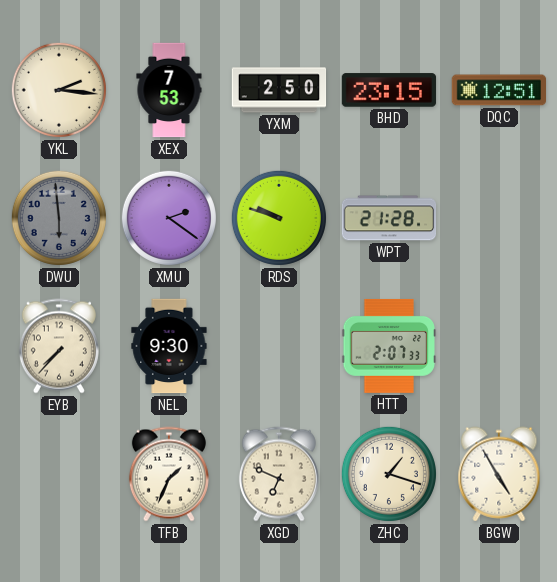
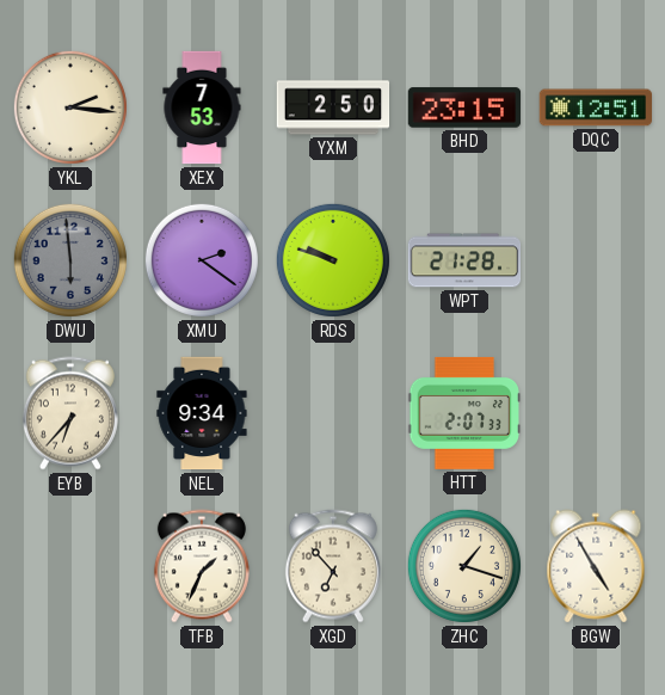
EYB: 7:37 -> 6:37
NEL: 9:30 -> 9:34
XGD: 6:49 -> 6:53
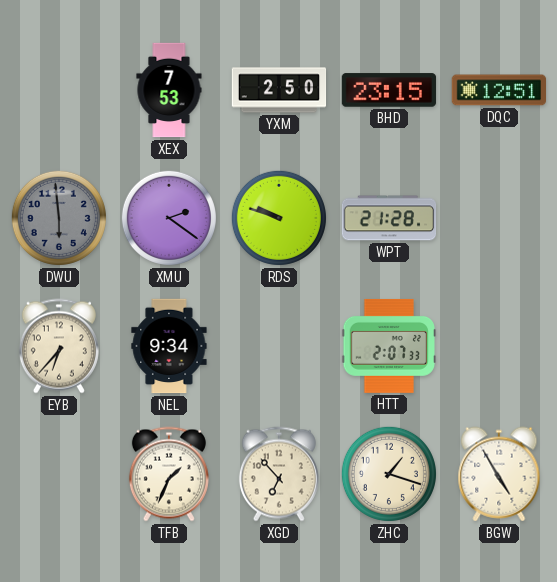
YKL: 2:16 -> none
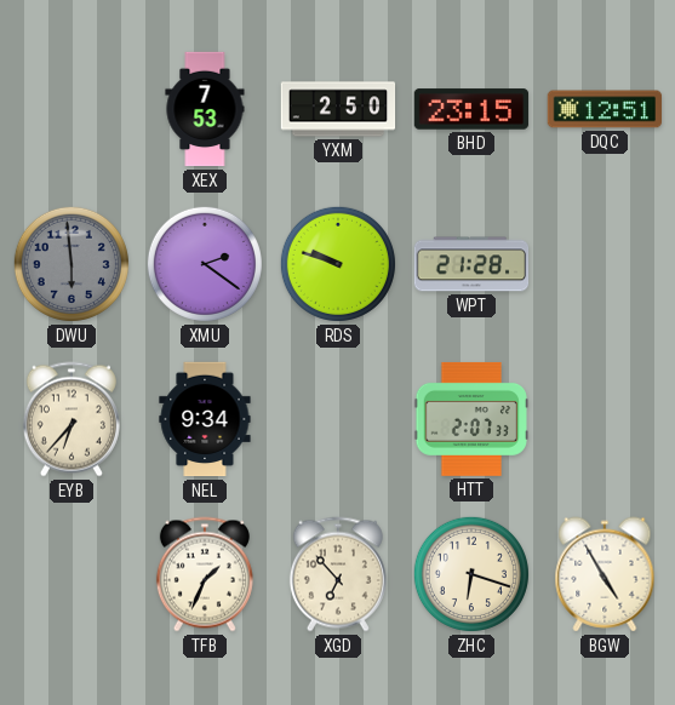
ZHC: 1:18 -> 6:18
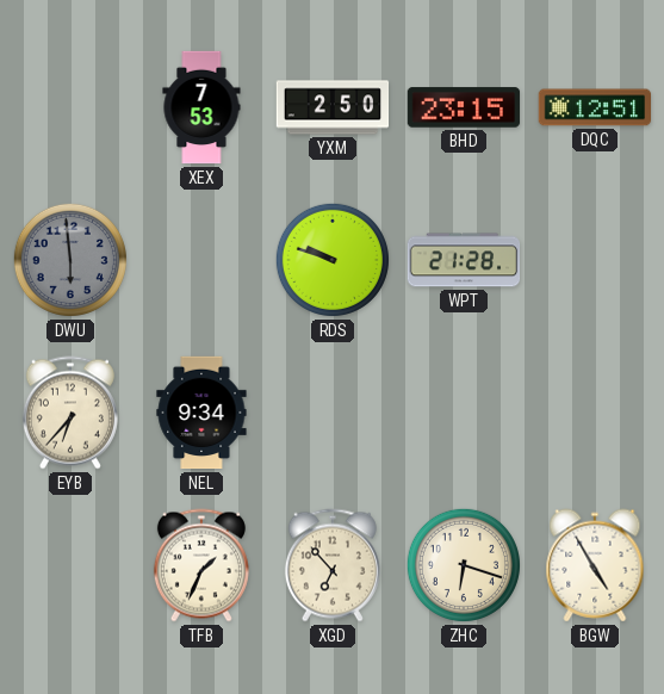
XMU: 2:21 -> none
HTT: 2:07 -> none
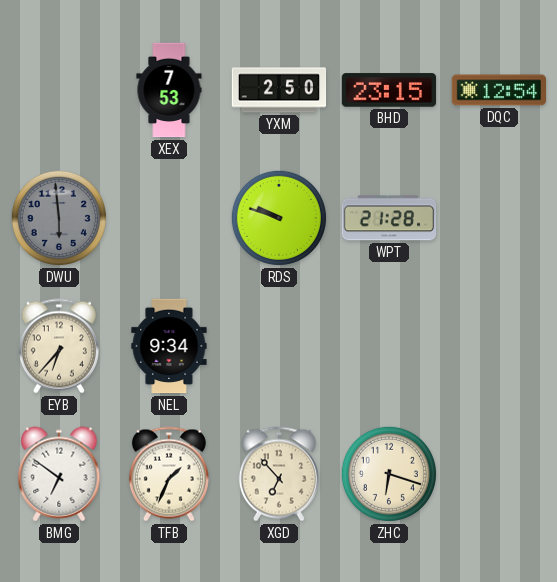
DQC: 12:51 -> 12:54
BMG: none -> 6:51
BGW: 4:55 -> none
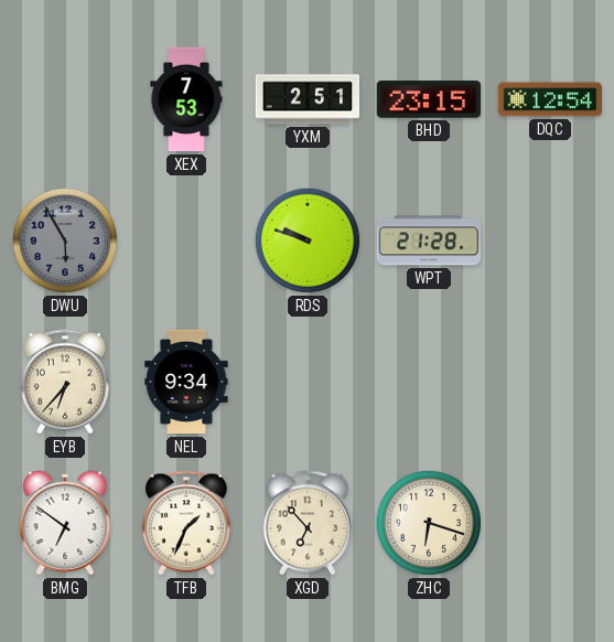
YXM: 2:50 -> 2:51
DWU: 5:59 -> 5:55
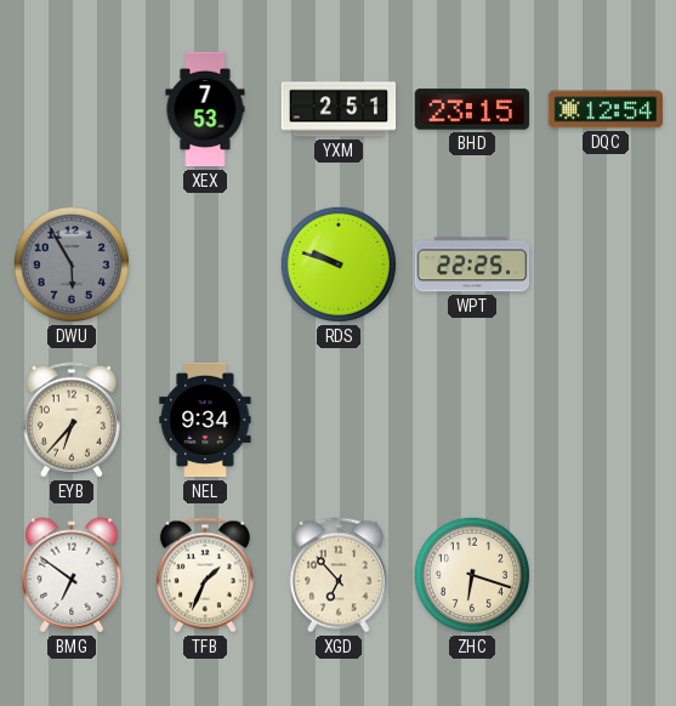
WPT: 21:28 -> 22:25
